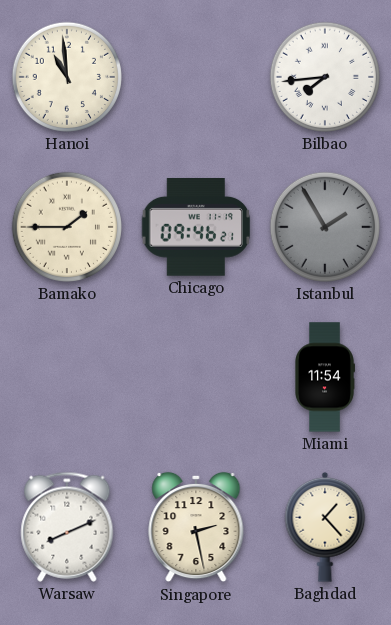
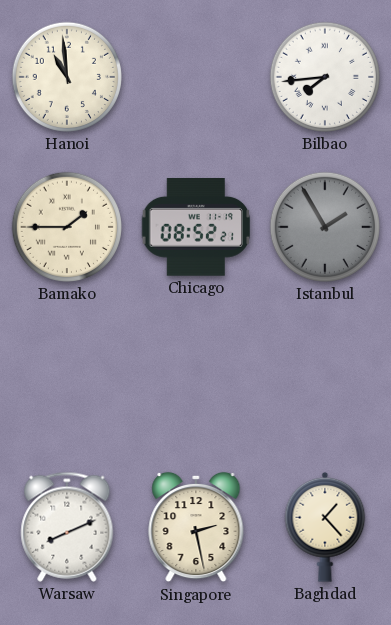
Chicago: 09:46 -> 08:52
Miami: 11:54 -> none
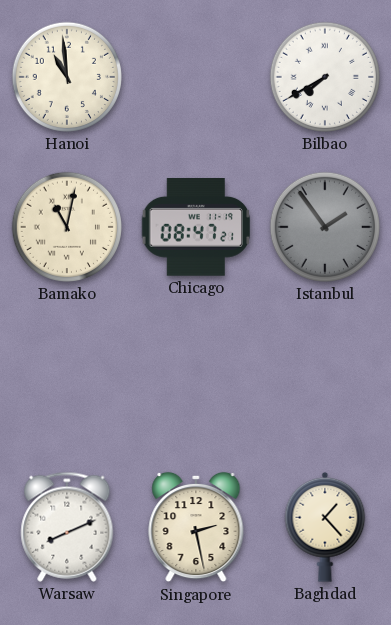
Bilbao: 7:44 -> 7:40
Bamako: 1:45 -> 11:02
Chicago: 08:52 -> 08:47
Istanbul: 1:55 -> 1:54
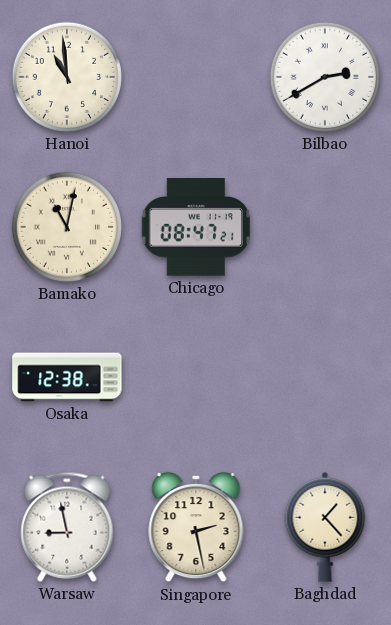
Bilbao: 7:40 -> 2:40
Istanbul: 1:54 -> none
Osaka: none -> 12:38
Warsaw: 8:11 -> 8:58
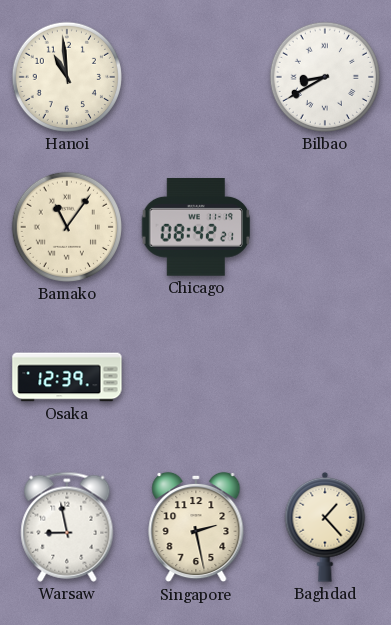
Bilbao: 2:40 -> 8:40
Bamako: 11:02 -> 11:06
Chicago: 08:47 -> 08:42
Osaka: 12:38 -> 12:39
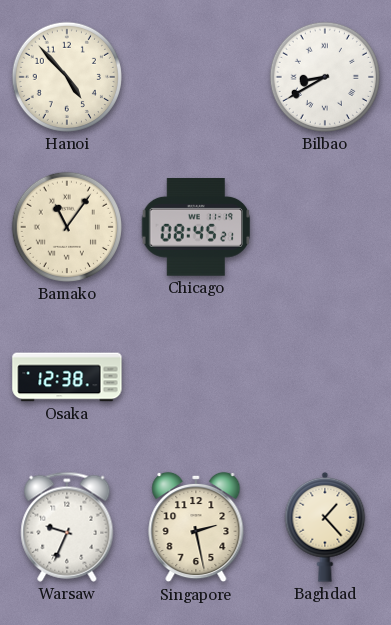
Hanoi: 10:59 -> 4:53
Chicago: 08:42 -> 08:45
Osaka: 12:39 -> 12:38
Warsaw: 8:58 -> 9:34
